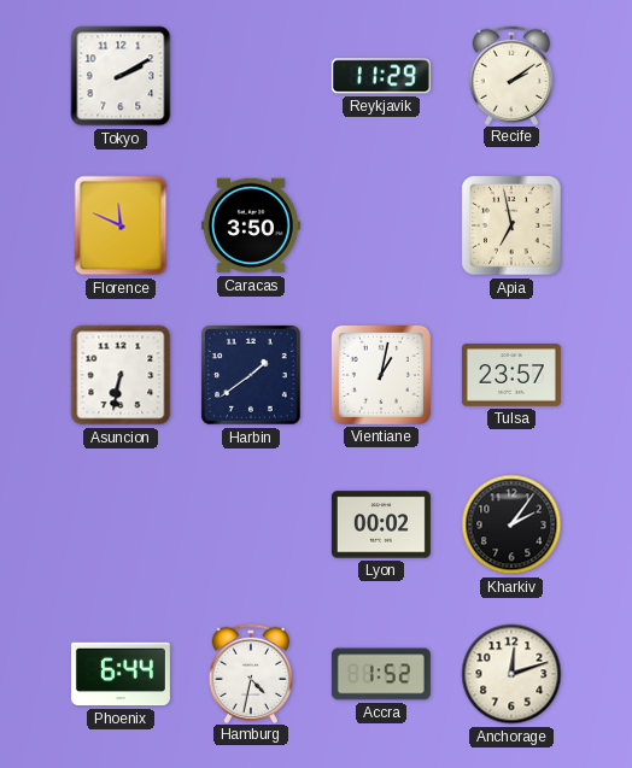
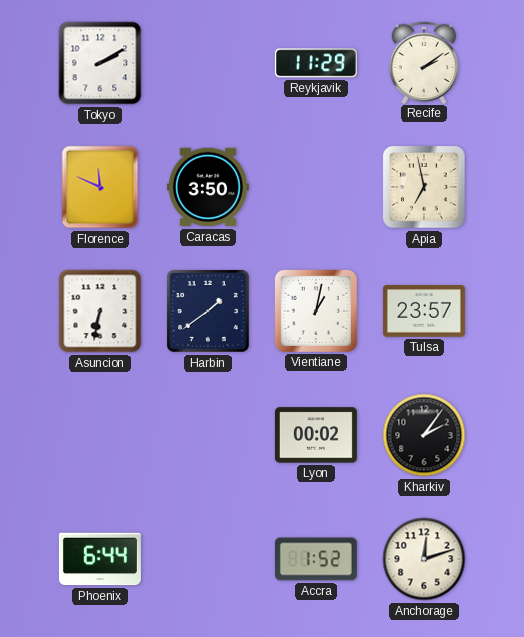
Hamburg: 4:32 -> none
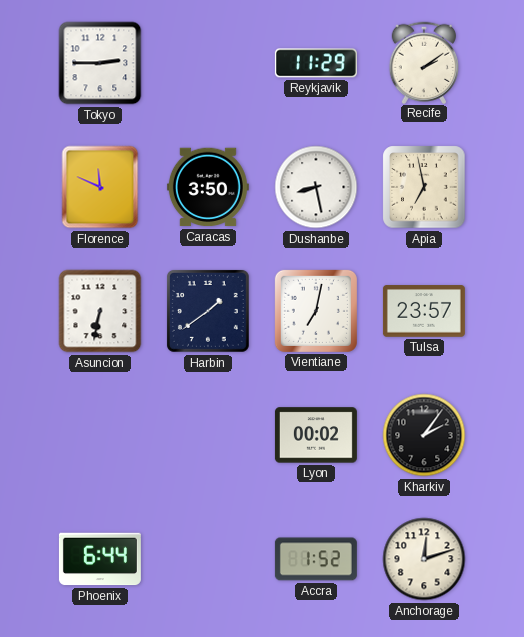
Tokyo: 2:10 -> 2:45
Dushanbe: none -> 8:28
Vientiane: 1:02 -> 7:02
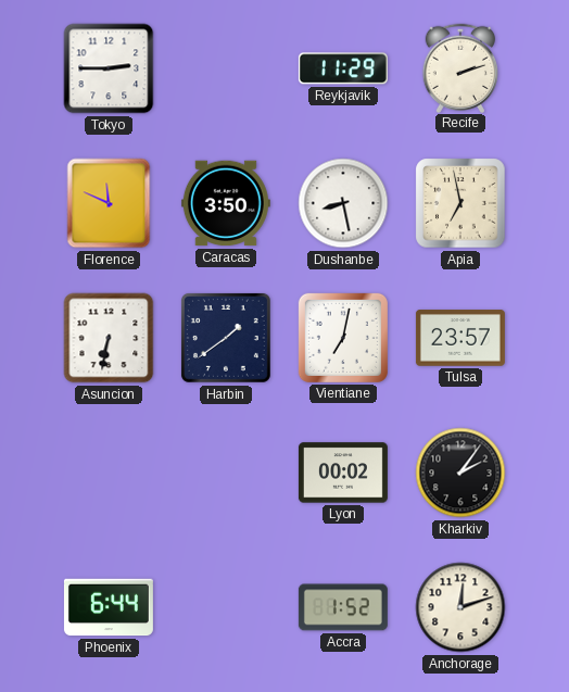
Recife: 2:09 -> 2:12
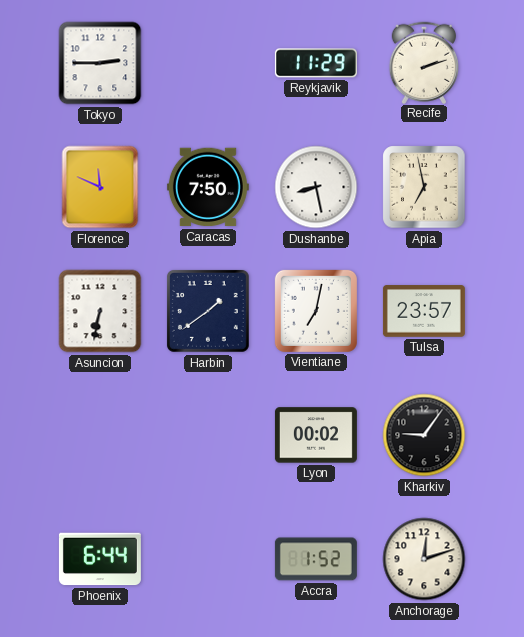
Caracas: 3:50 -> 7:50
Kharkiv: 2:06 -> 9:06
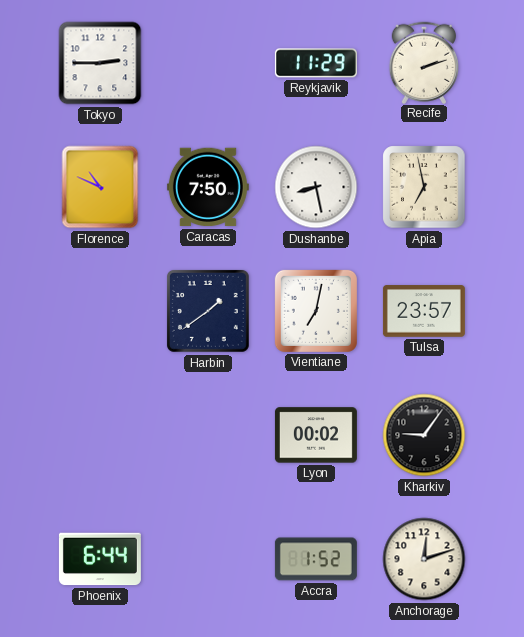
Florence: 11:49 -> 10:49
Asuncion: 6:32 -> none
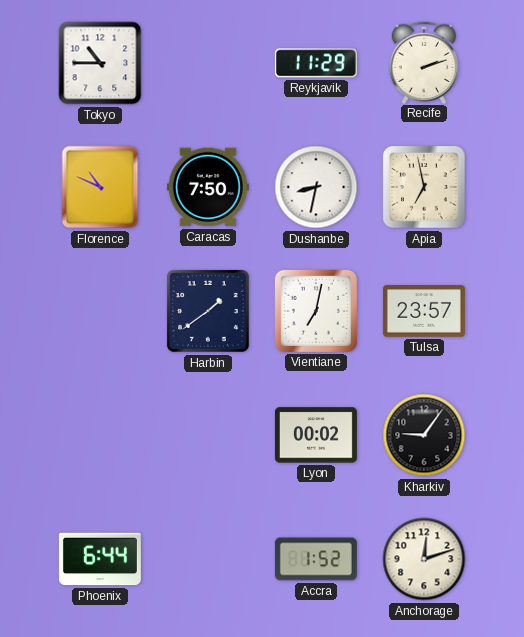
Tokyo: 2:45 -> 10:45
Dushanbe: 8:28 -> 8:32
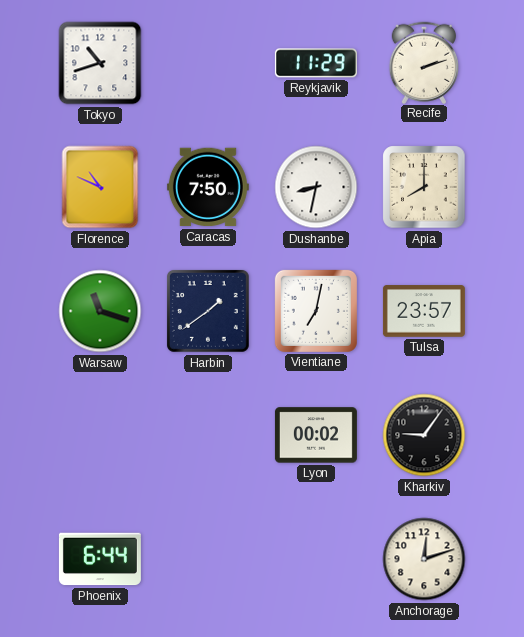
Tokyo: 10:45 -> 10:42
Apia: 6:58 -> 8:00
Warsaw: none -> 11:18
Accra: 1:52 -> none
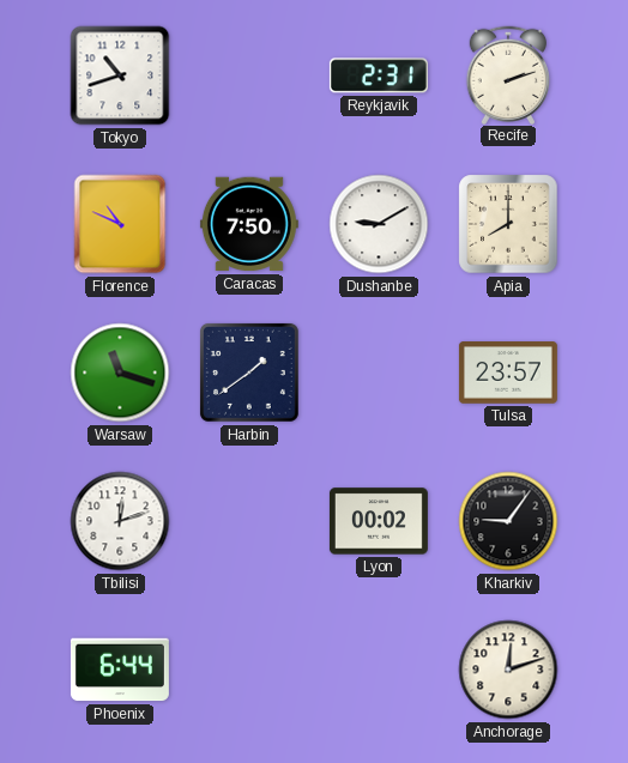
Reykjavik: 11:29 -> 2:31
Dushanbe: 8:32 -> 9:10
Vientiane: 7:02 -> none
Tbilisi: none -> 12:12
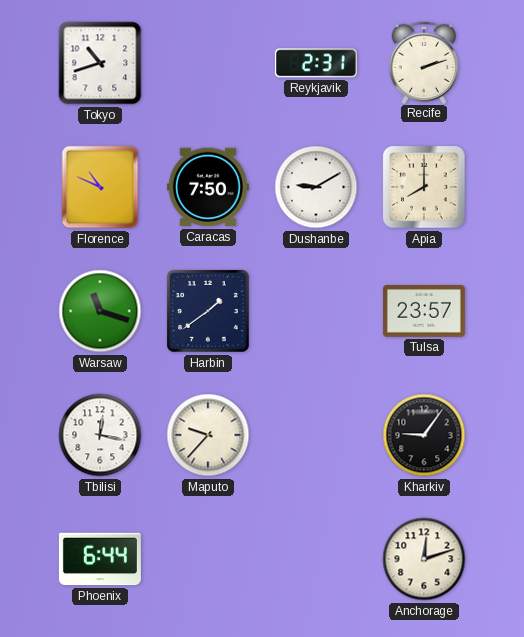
Tbilisi: 12:12 -> 12:17
Maputo: none -> 9:37
Lyon: 00:02 -> none
